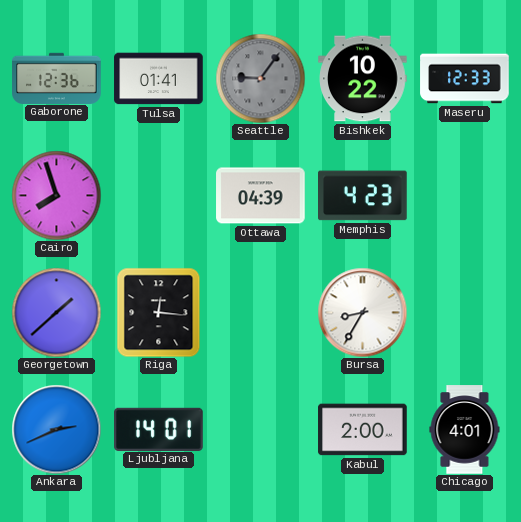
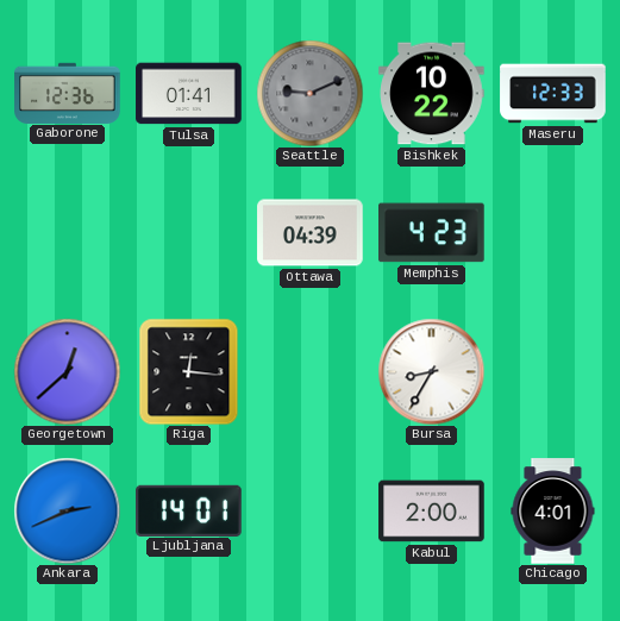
Seattle: 9:06 -> 9:11
Cairo: 7:57 -> none
Georgetown: 1:38 -> 12:38
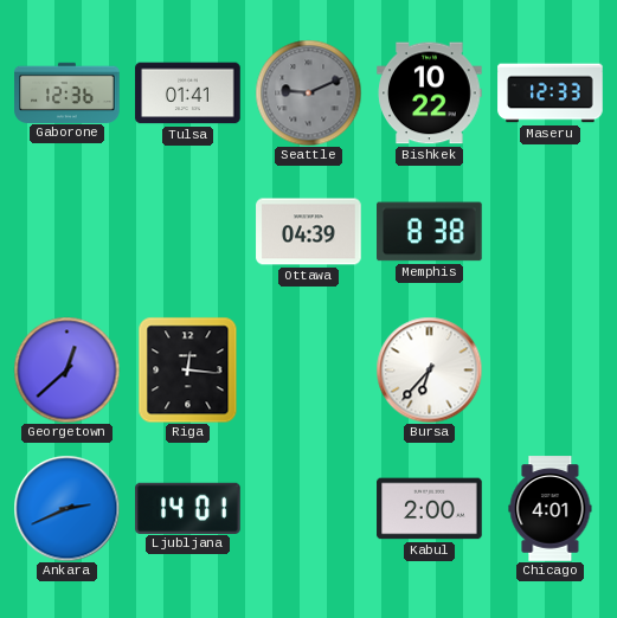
Memphis: 4:23 -> 8:38
Bursa: 8:35 -> 6:37
